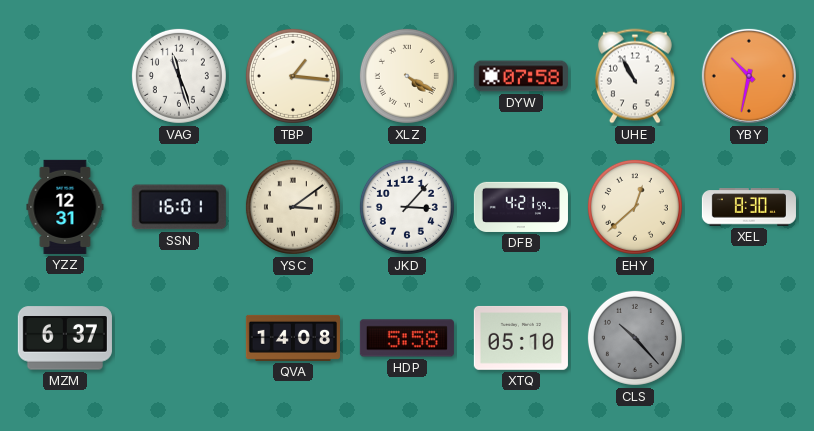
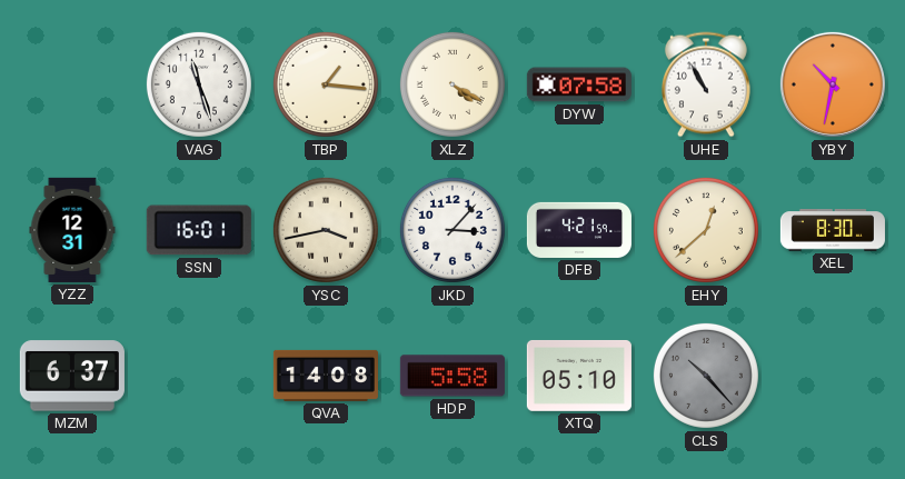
YSC: 3:09 -> 3:43
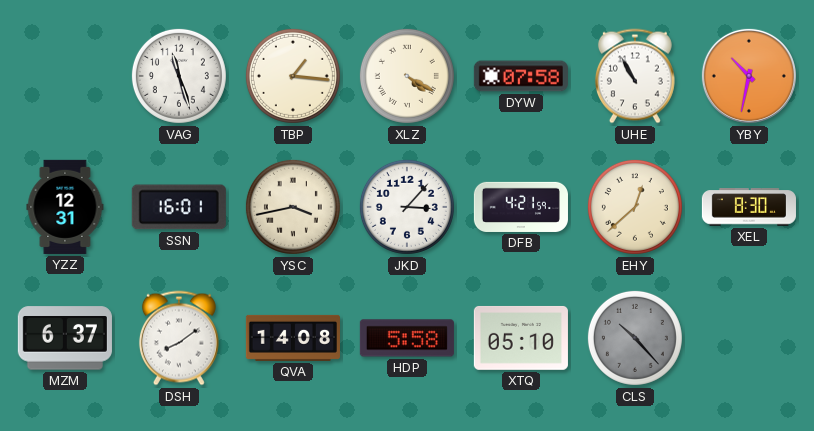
DSH: none -> 8:09
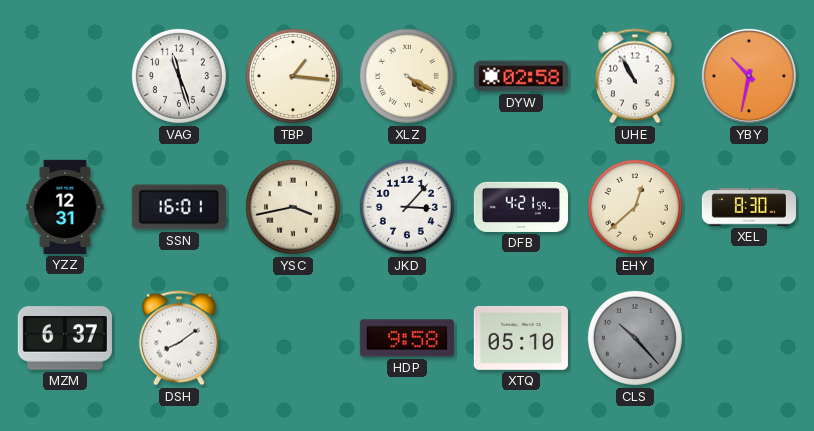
DYW: 07:58 -> 02:58
QVA: 14:08 -> none
HDP: 5:58 -> 9:58
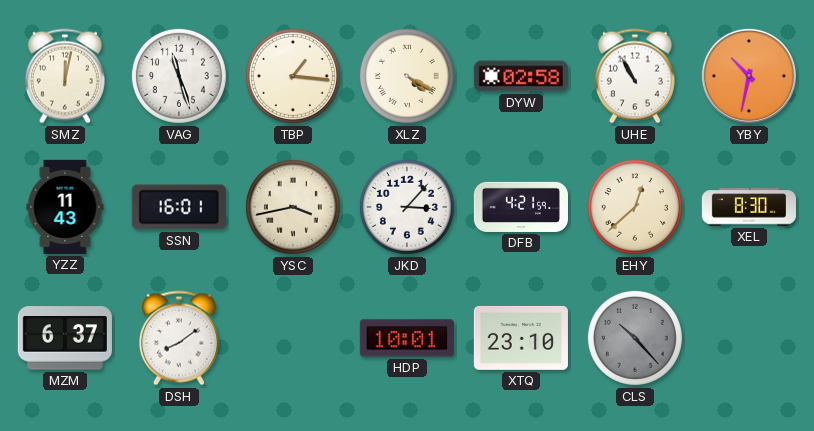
SMZ: none -> 12:02
YZZ: 12:31 -> 11:43
HDP: 9:58 -> 10:01
XTQ: 05:10 -> 23:10
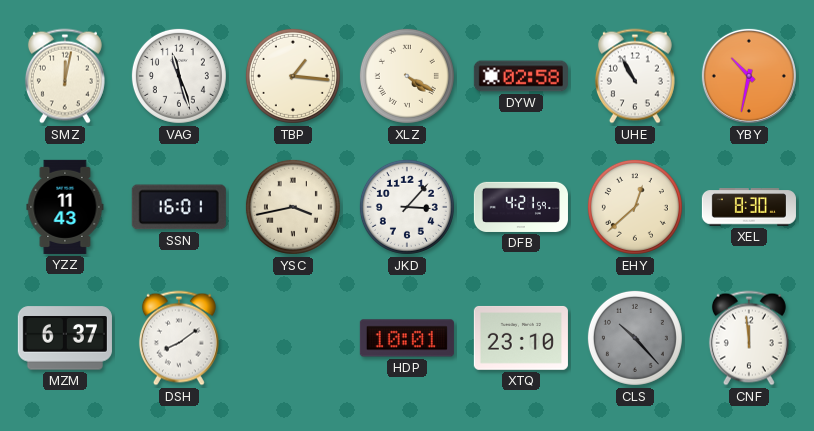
CNF: none -> 11:59
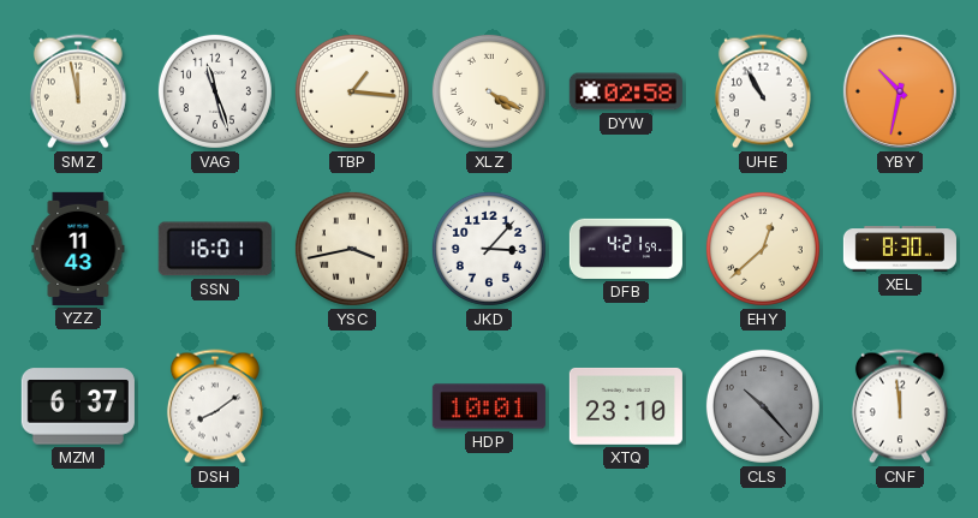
SMZ: 12:02 -> 11:58
